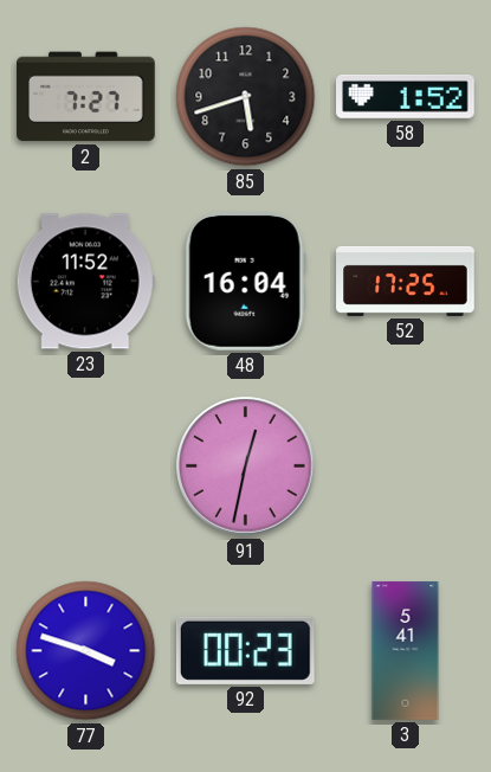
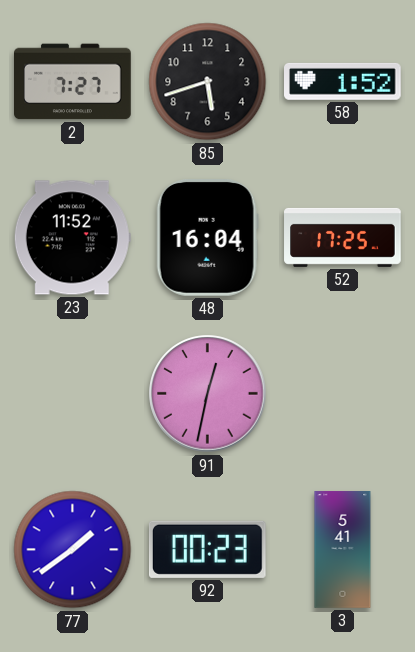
77: 3:48 -> 1:39
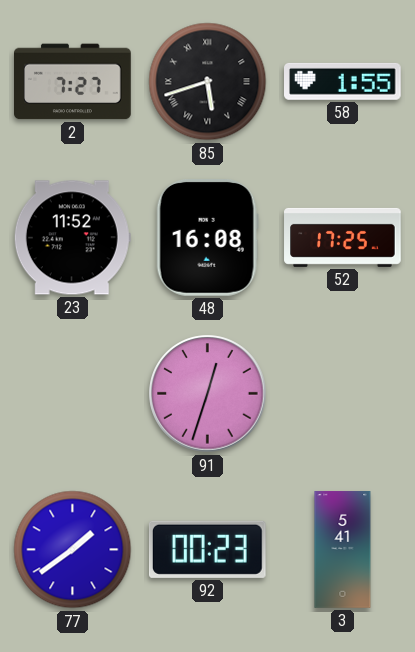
85 numerals: Arabic -> Roman
58: 1:52 -> 1:55
48: 16:04 -> 16:08
91: 12:32 -> 12:33
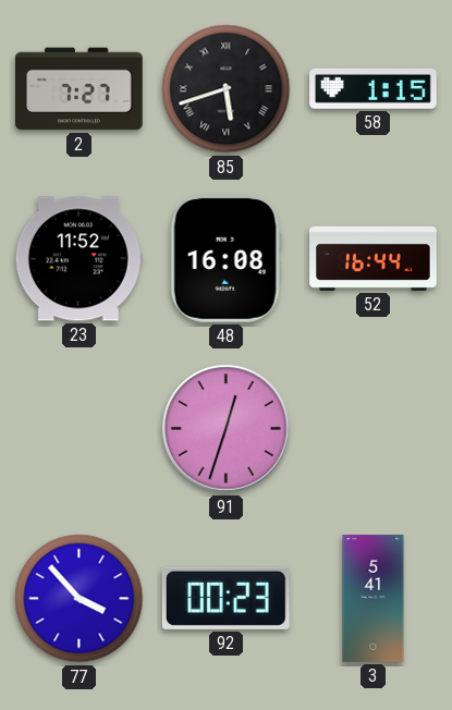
58: 1:55 -> 1:15
52: 17:25 -> 16:44
77: 1:39 -> 3:53
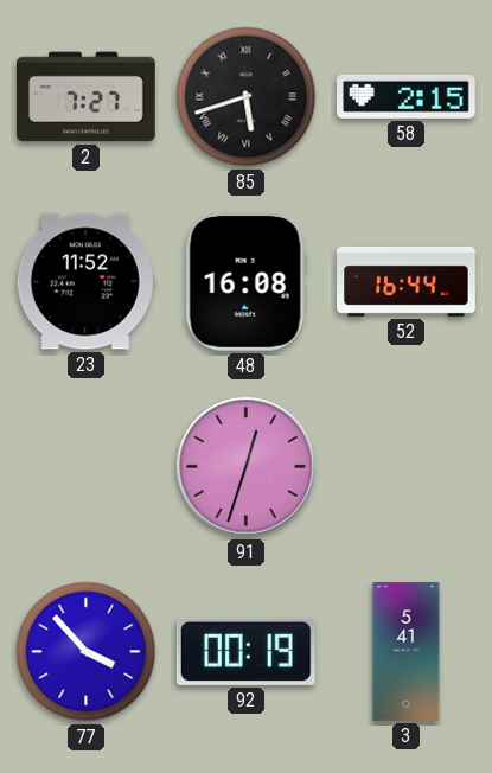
58: 1:15 -> 2:15
92: 00:23 -> 00:19
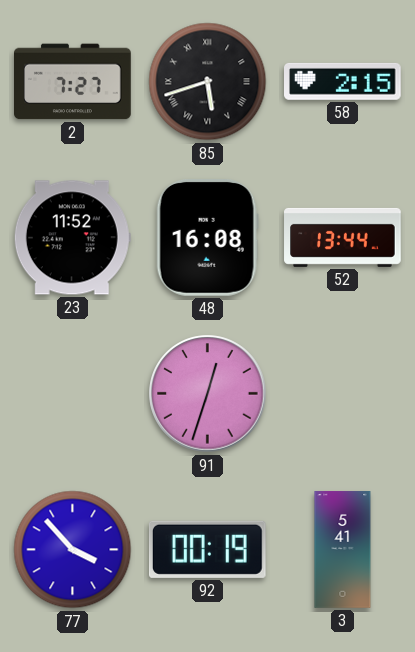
52: 16:44 -> 13:44
